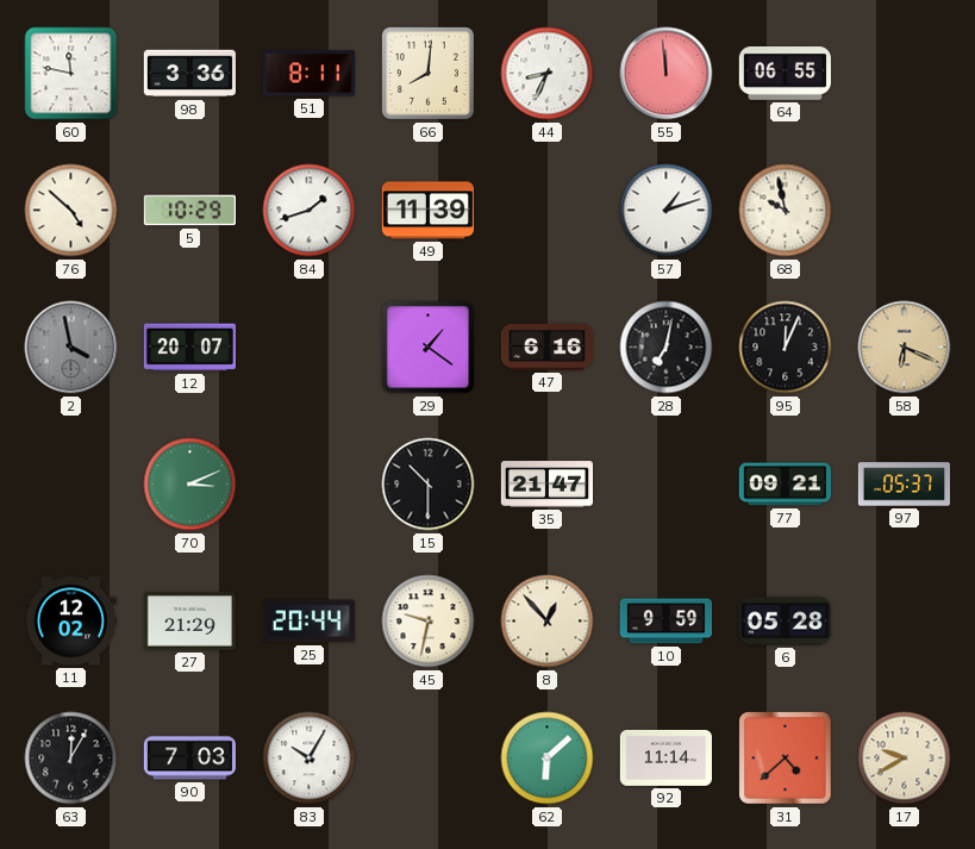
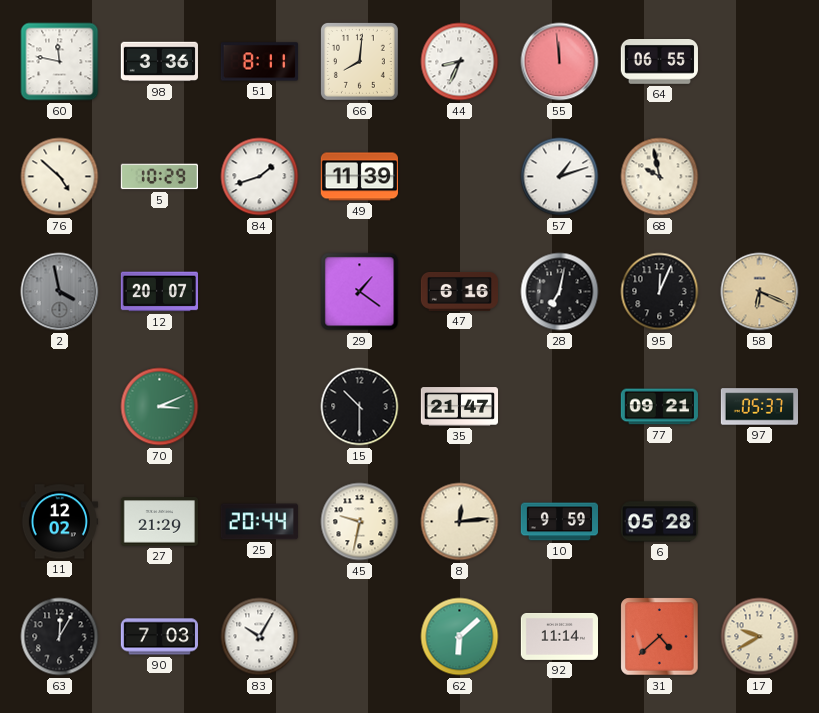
8: 12:53 -> 12:14
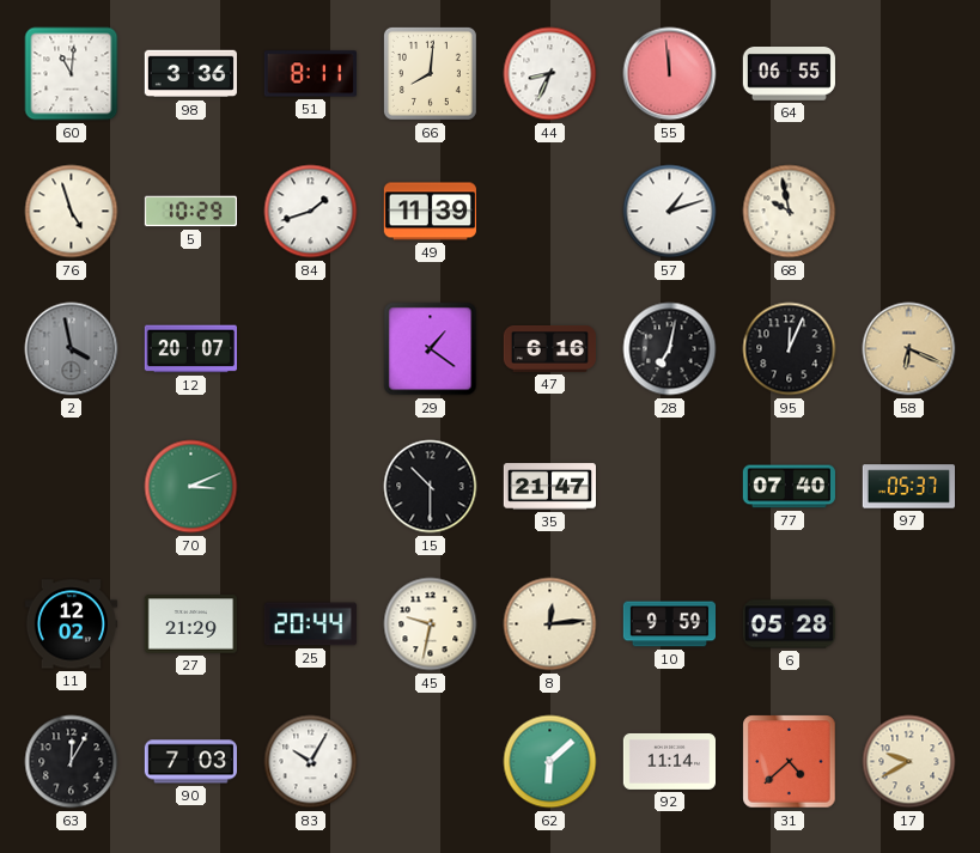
60: 11:47 -> 11:01
76: 4:52 -> 4:57
77: 09:21 -> 07:40
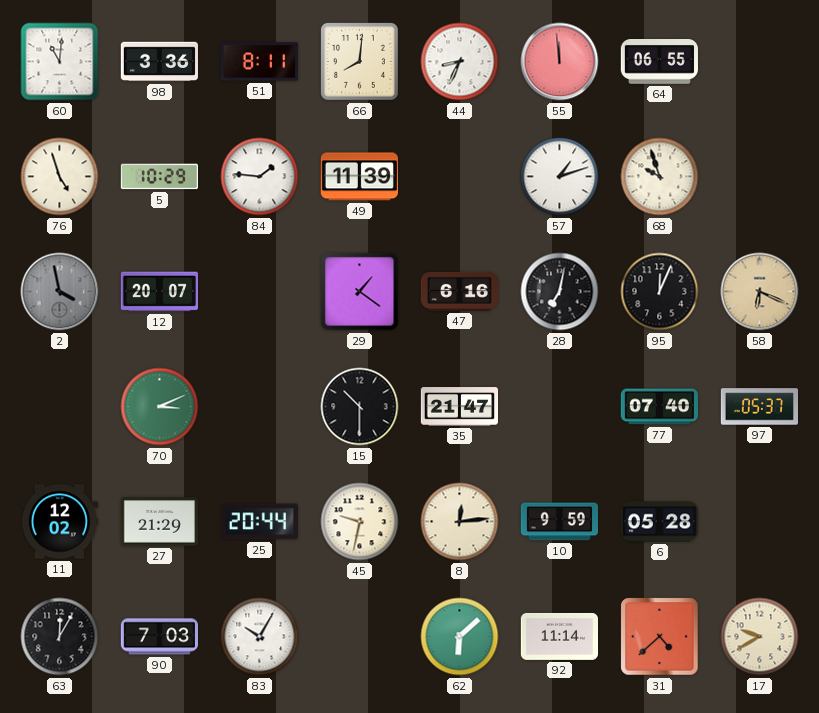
84: 1:42 -> 1:46
68: 9:58 -> 9:57
